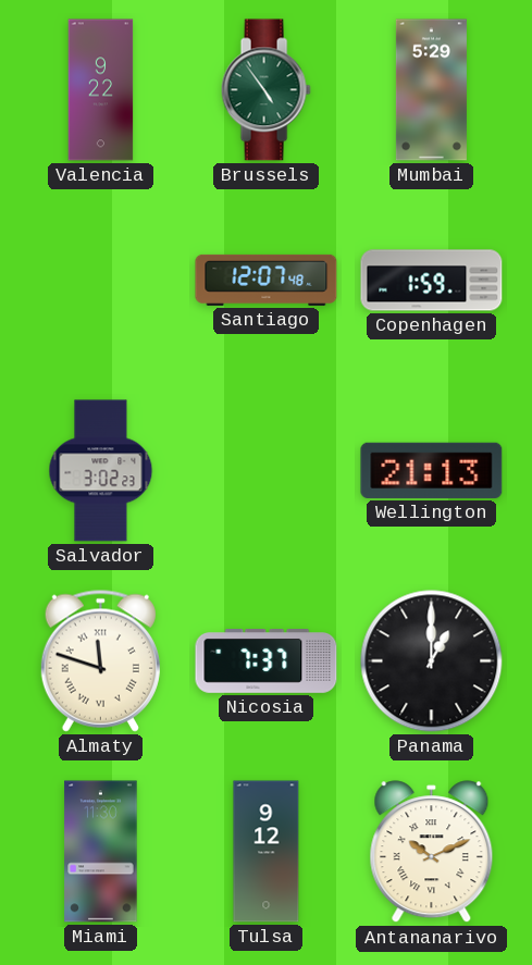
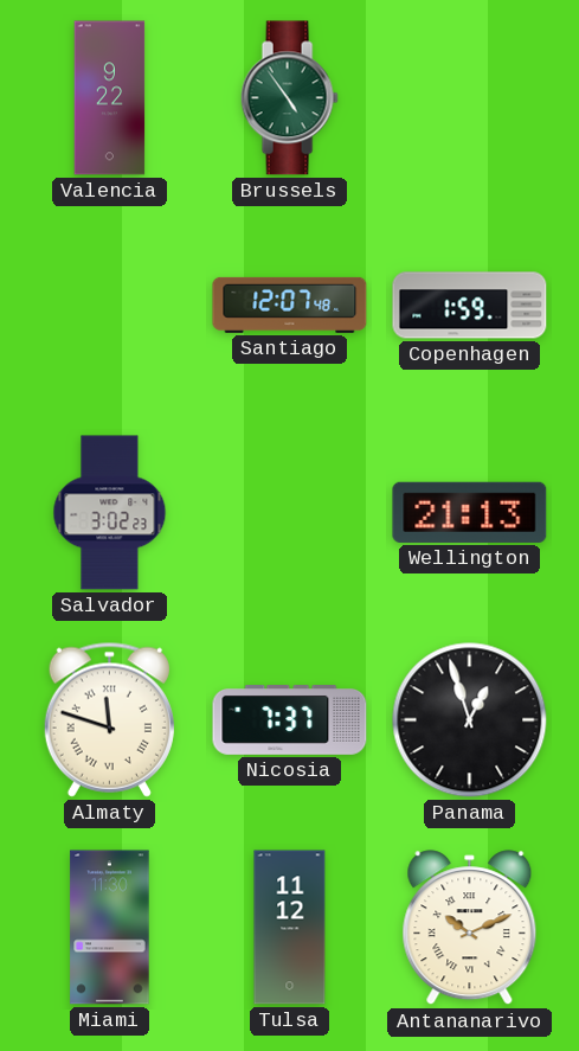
Mumbai: 5:29 -> none
Panama: 1:00 -> 12:57
Tulsa: 9:12 -> 11:12
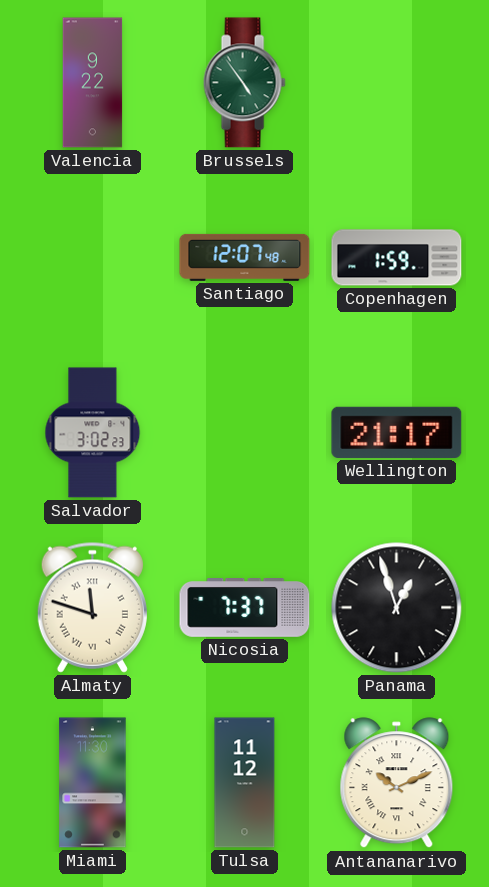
Wellington: 21:13 -> 21:17
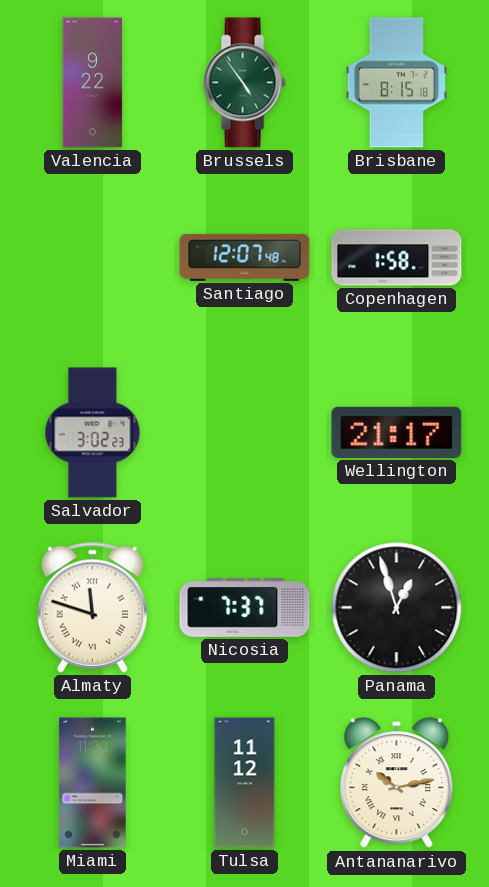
Brisbane: none -> 8:15
Copenhagen: 1:59 -> 1:58
Antananarivo: 10:11 -> 10:13
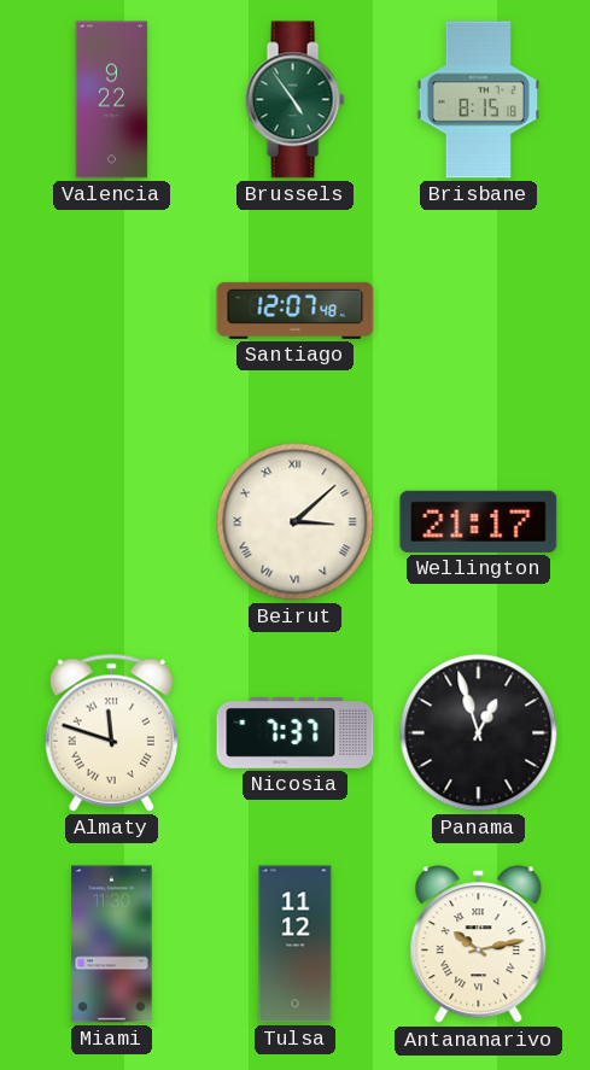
Copenhagen: 1:58 -> none
Salvador: 3:02 -> none
Beirut: none -> 3:08
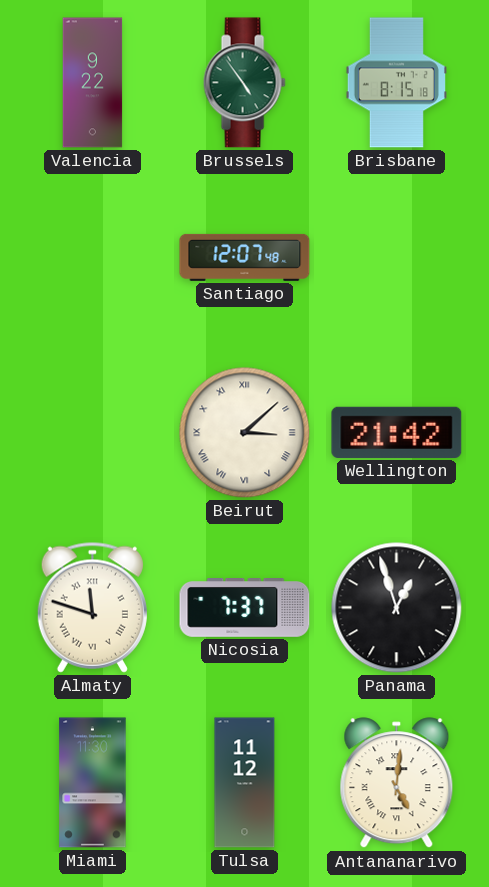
Wellington: 21:17 -> 21:42
Antananarivo: 10:13 -> 5:01
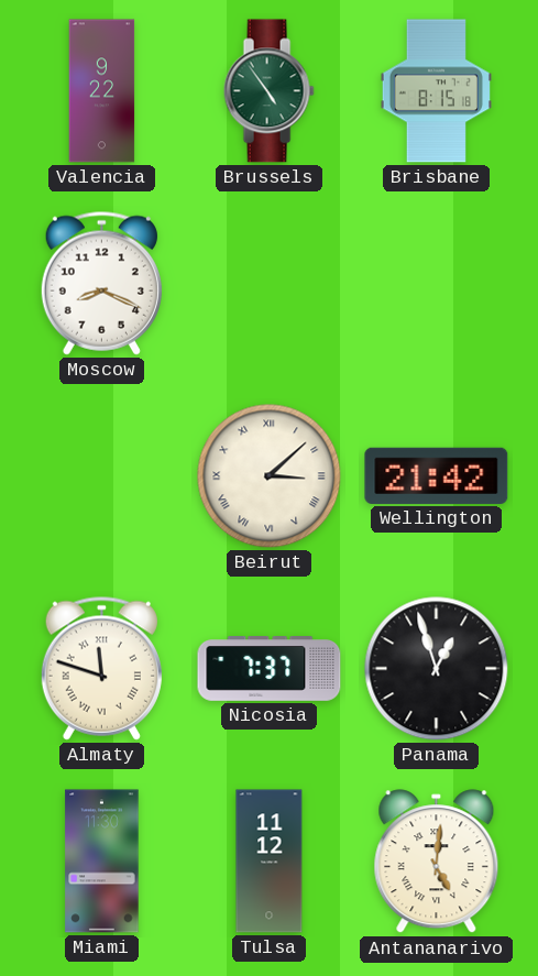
Moscow: none -> 8:19
Santiago: 12:07 -> none
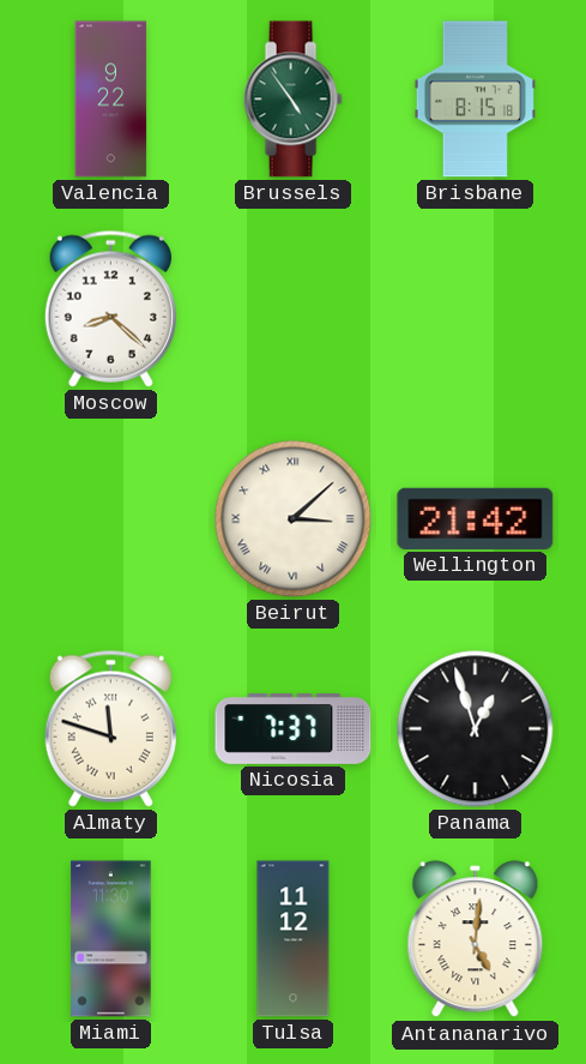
Moscow: 8:19 -> 8:22
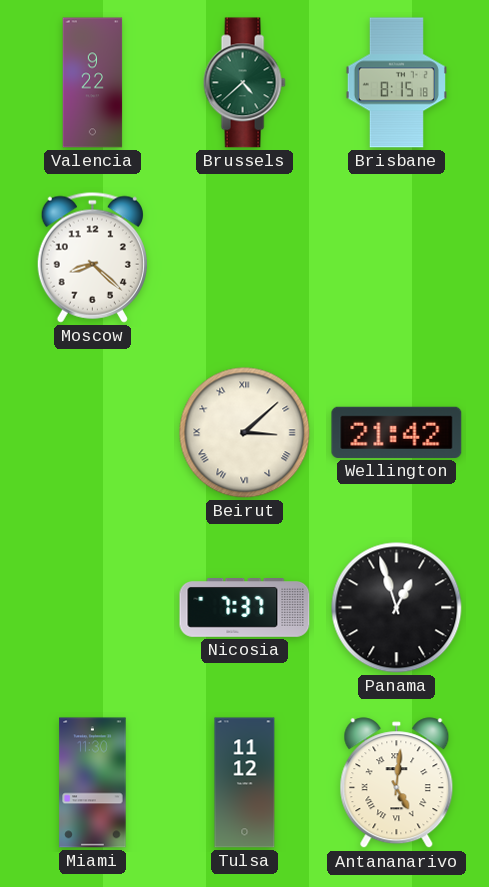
Brussels: 4:54 -> 4:38
Almaty: 11:48 -> none
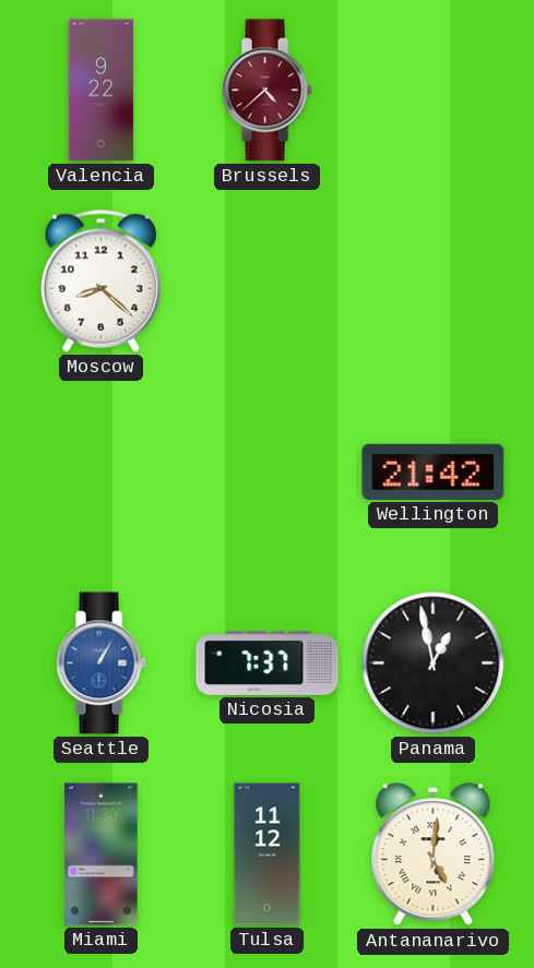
Brussels dial: green -> burgundy
Brisbane: 8:15 -> none
Beirut: 3:08 -> none
Seattle: none -> 1:05
Panama: 12:57 -> 12:58
